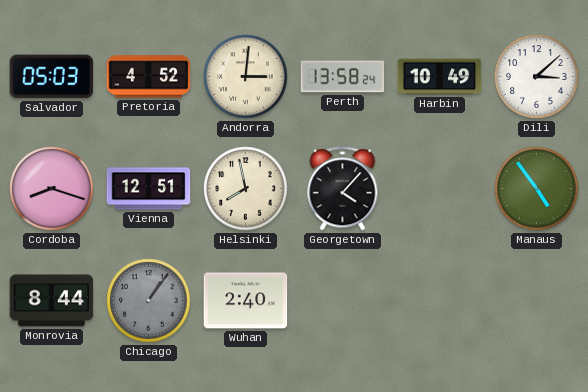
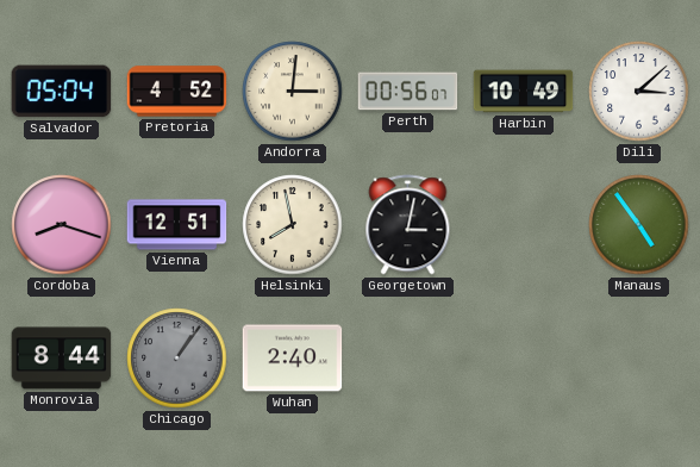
Salvador: 05:03 -> 05:04
Perth: 13:58 -> 00:56
Georgetown: 4:07 -> 3:02
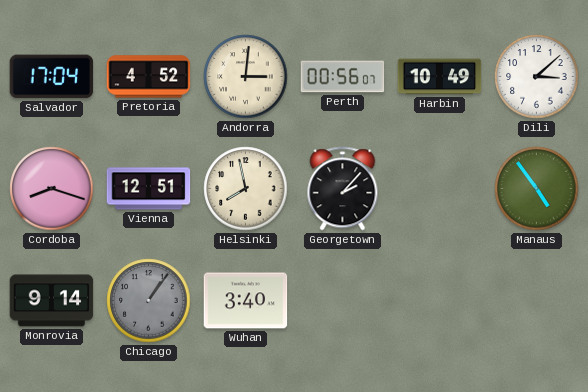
Salvador: 05:04 -> 17:04
Georgetown: 3:02 -> 2:07
Monrovia: 8:44 -> 9:14
Wuhan: 2:40 -> 3:40
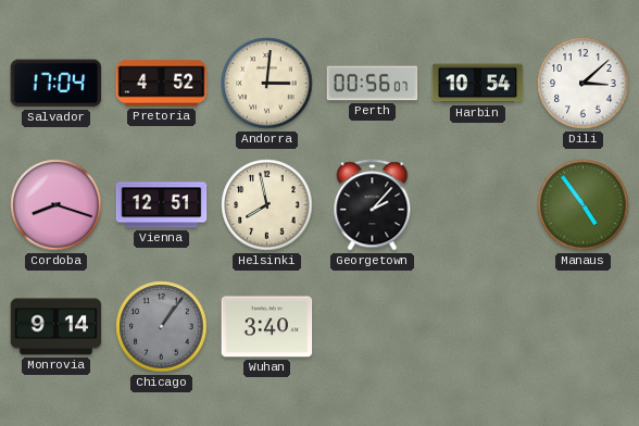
Harbin: 10:49 -> 10:54
